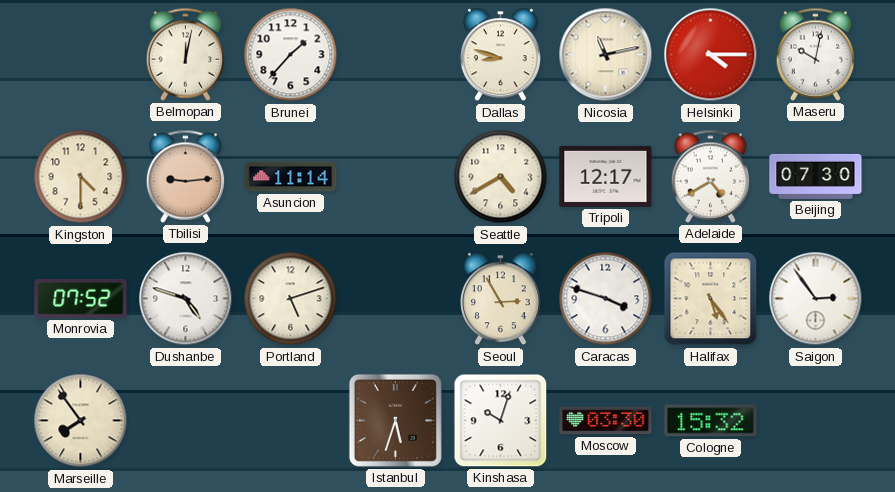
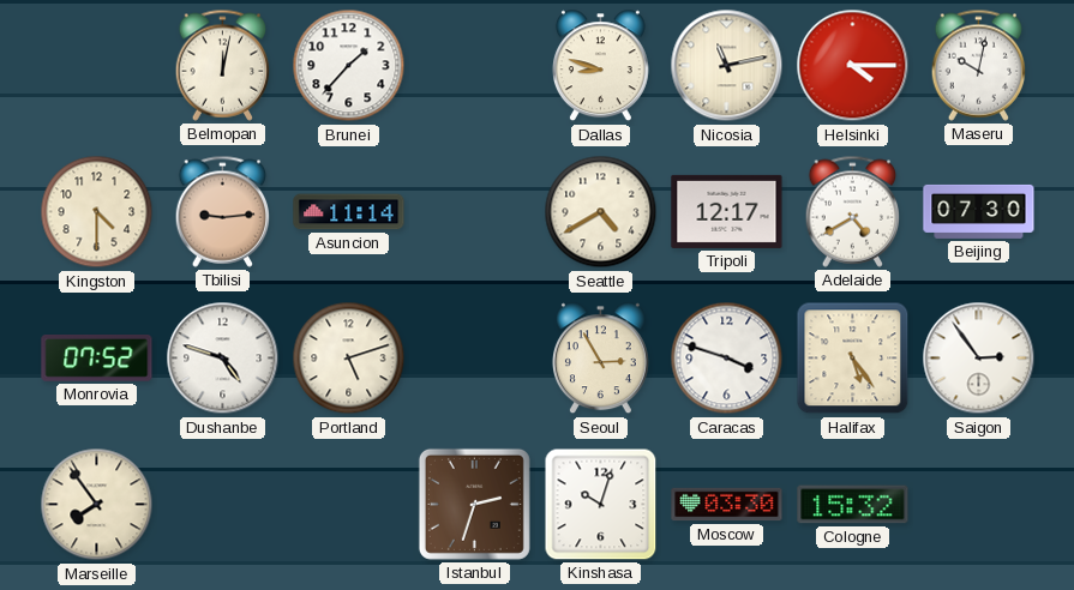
Istanbul: 5:33 -> 2:33
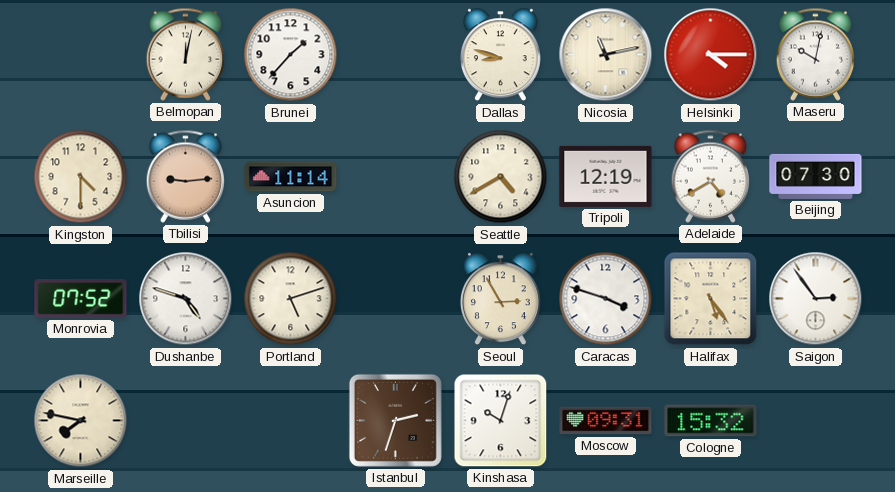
Tripoli: 12:17 -> 12:19
Marseille: 7:54 -> 7:47
Moscow: 03:30 -> 09:31
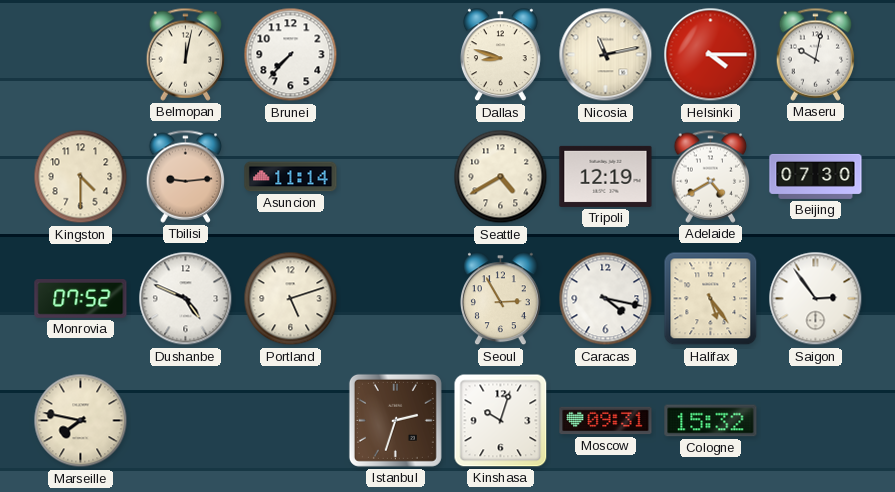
Brunei: 1:37 -> 7:37
Dushanbe: 4:48 -> 4:49
Caracas: 3:48 -> 4:17
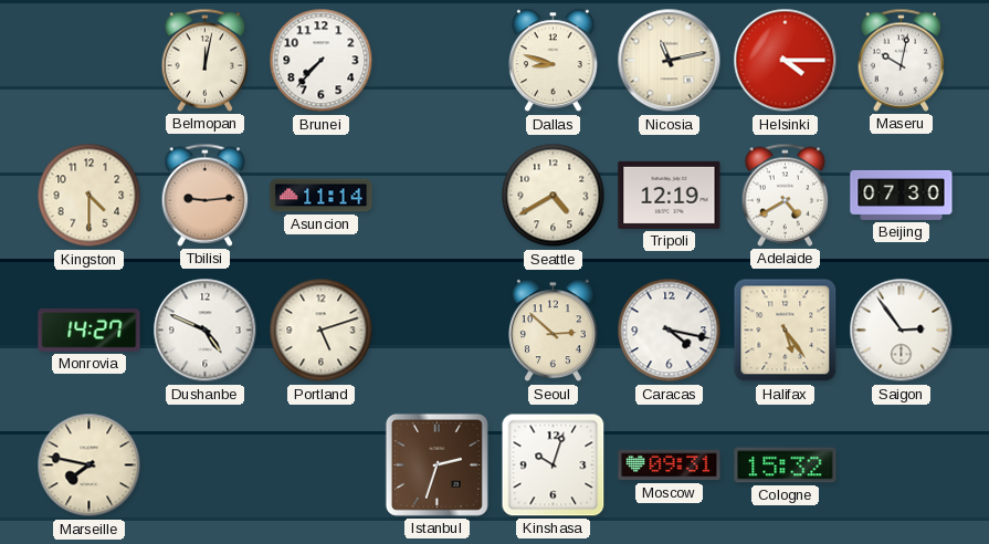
Monrovia: 07:52 -> 14:27
Seoul: 2:55 -> 2:52
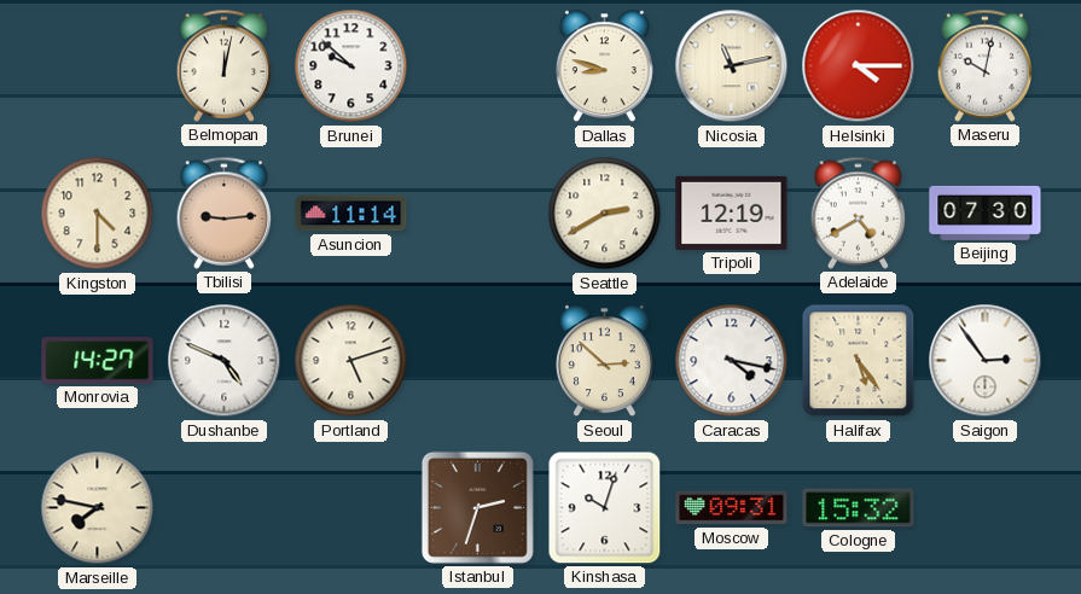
Brunei: 7:37 -> 9:52
Seattle: 4:40 -> 2:40
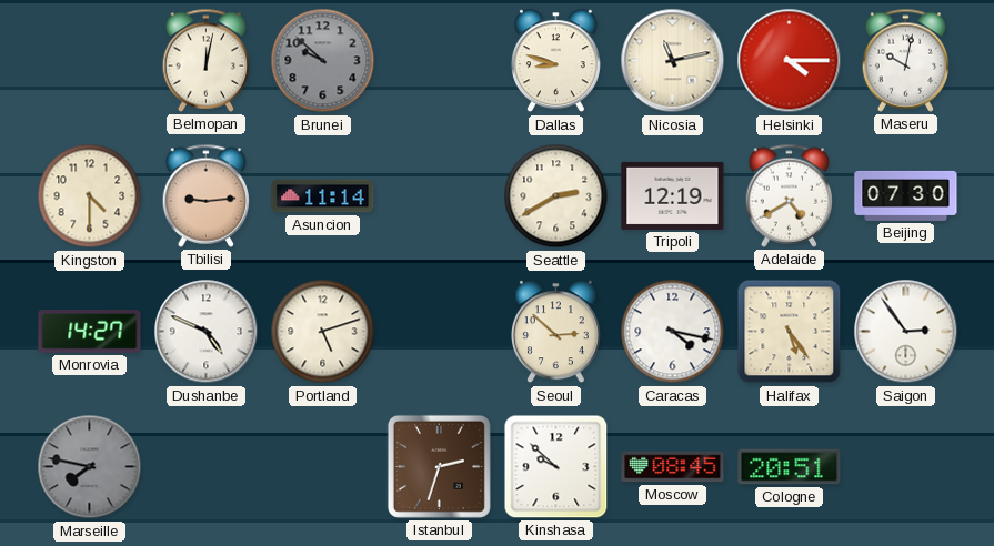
Brunei dial: white -> grey
Marseille dial: cream -> grey
Kinshasa: 10:03 -> 9:52
Moscow: 09:31 -> 08:45
Cologne: 15:32 -> 20:51
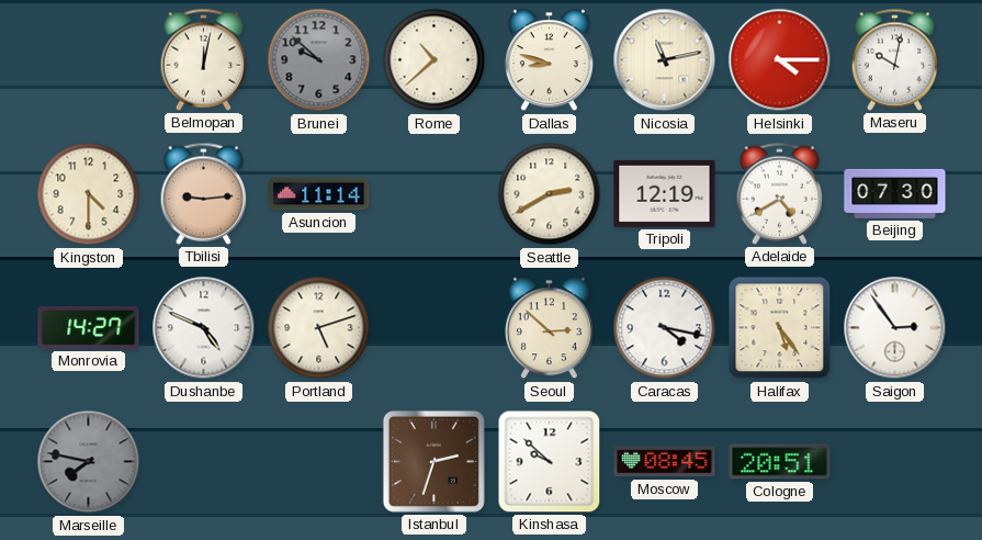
Rome: none -> 10:38
